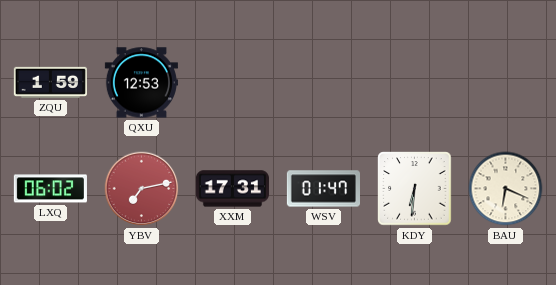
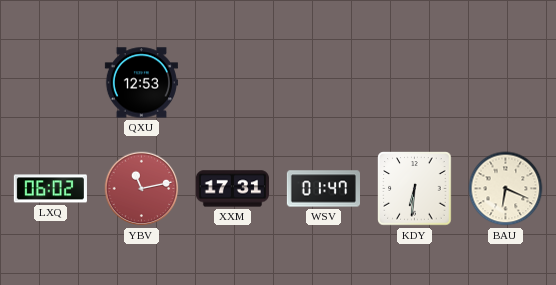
ZQU: 1:59 -> none
YBV: 7:13 -> 11:13
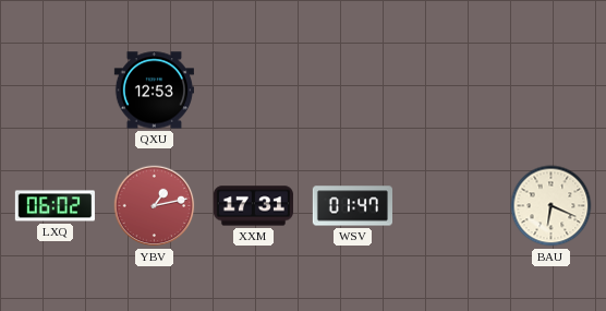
YBV: 11:13 -> 1:13
KDY: 6:31 -> none
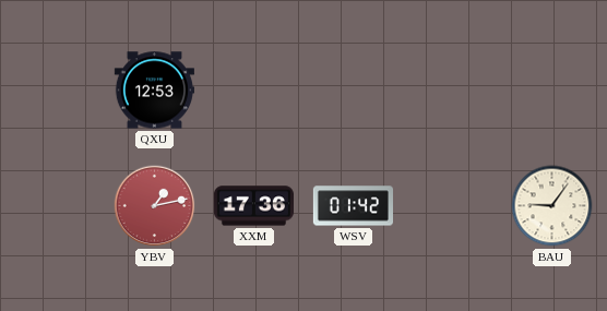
LXQ: 06:02 -> none
XXM: 17:31 -> 17:36
WSV: 01:47 -> 01:42
BAU: 6:19 -> 9:06
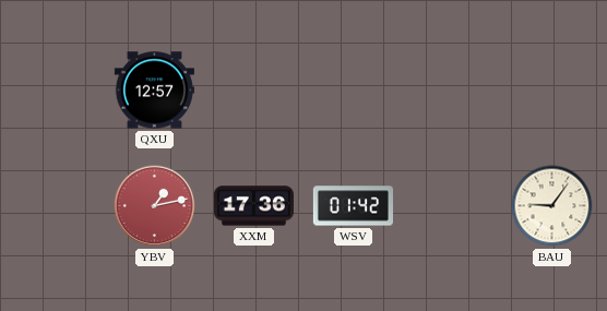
QXU: 12:53 -> 12:57
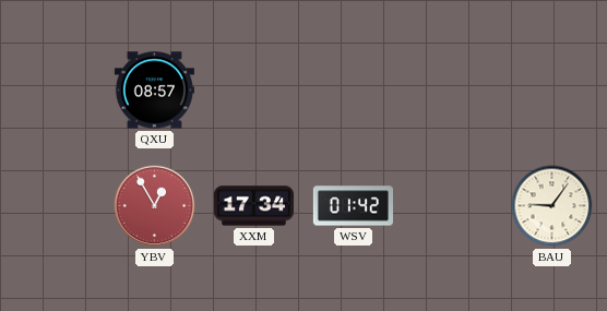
QXU: 12:57 -> 08:57
YBV: 1:13 -> 12:55
XXM: 17:36 -> 17:34
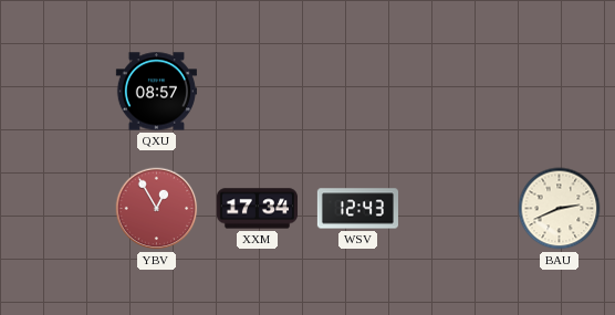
WSV: 01:42 -> 12:43
BAU: 9:06 -> 2:41
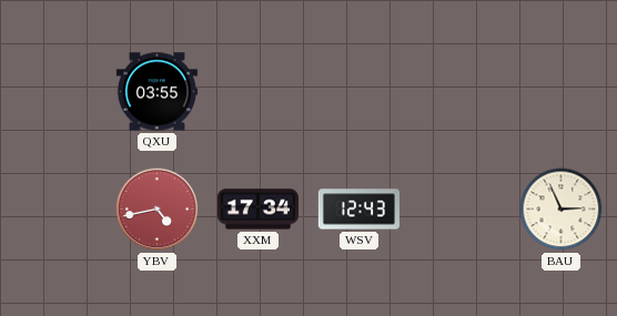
QXU: 08:57 -> 03:55
YBV: 12:55 -> 4:43
BAU: 2:41 -> 2:56
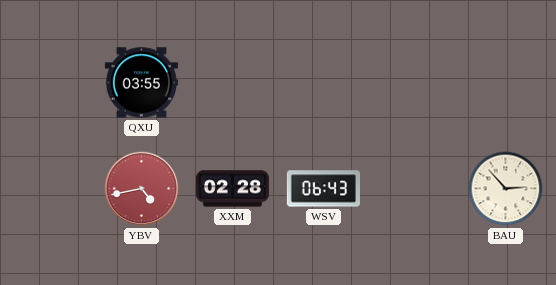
XXM: 17:34 -> 02:28
WSV: 12:43 -> 06:43
BAU: 2:56 -> 2:53
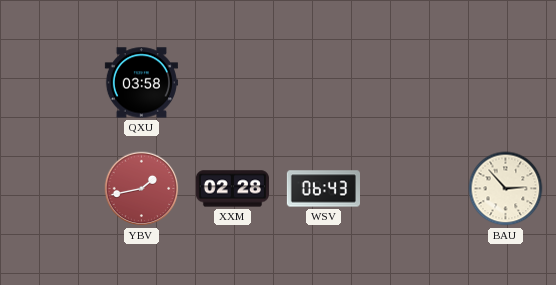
QXU: 03:55 -> 03:58
YBV: 4:43 -> 1:43
